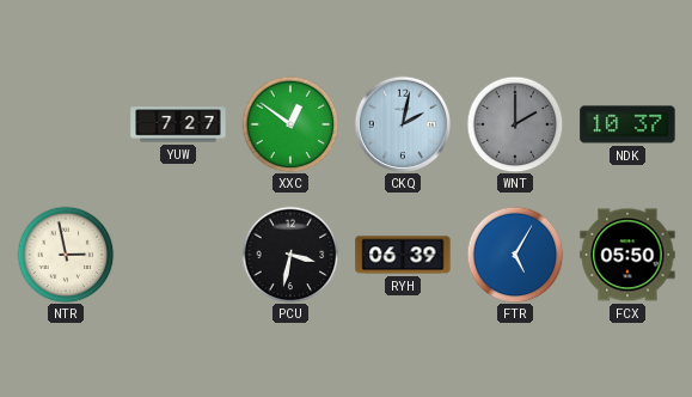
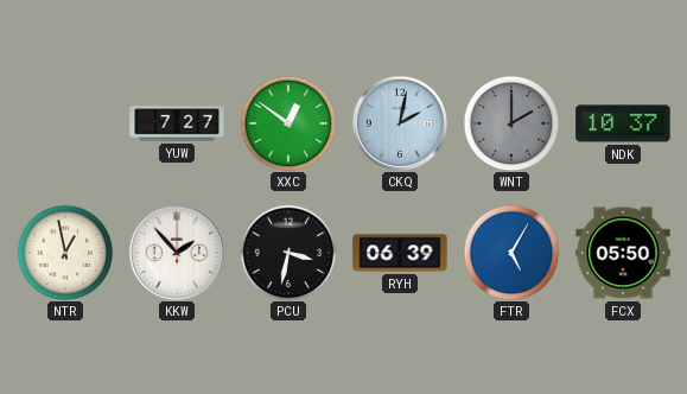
NTR: 2:58 -> 12:58
KKW: none -> 1:53
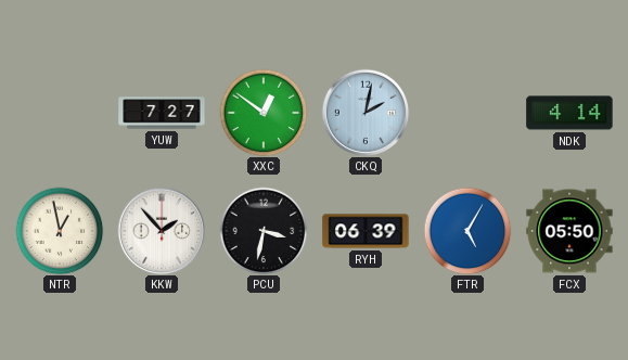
WNT: 2:00 -> none
NDK: 10:37 -> 4:14
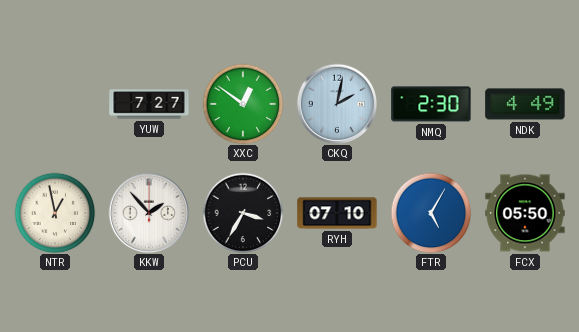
NMQ: none -> 2:30
NDK: 4:14 -> 4:49
PCU: 3:32 -> 3:35
RYH: 06:39 -> 07:10
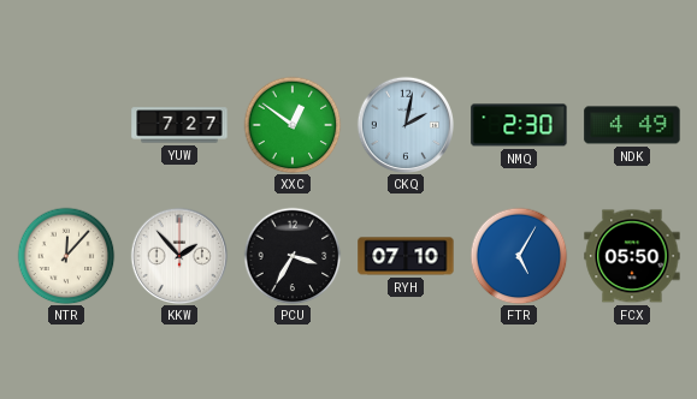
NTR: 12:58 -> 12:07
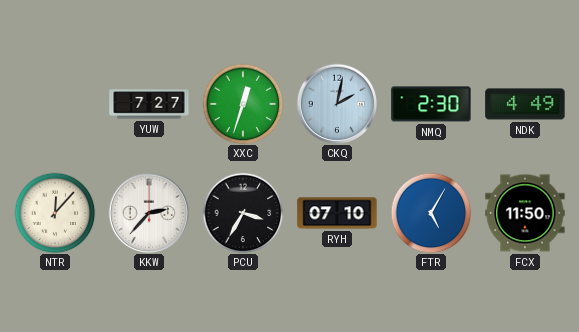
XXC: 12:51 -> 12:33
KKW: 1:53 -> 2:37
FCX: 05:50 -> 11:50
